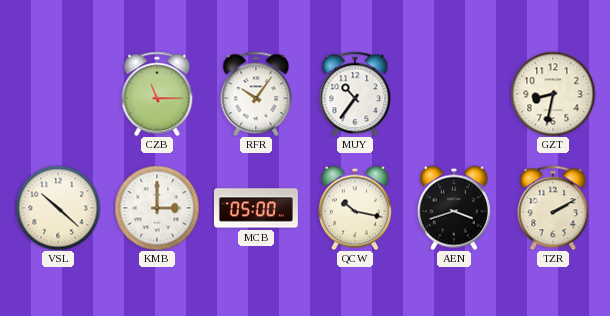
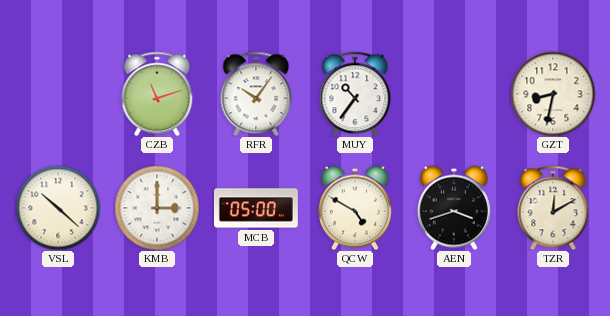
CZB: 11:15 -> 11:12
QCW: 10:17 -> 4:50
TZR: 2:10 -> 12:10
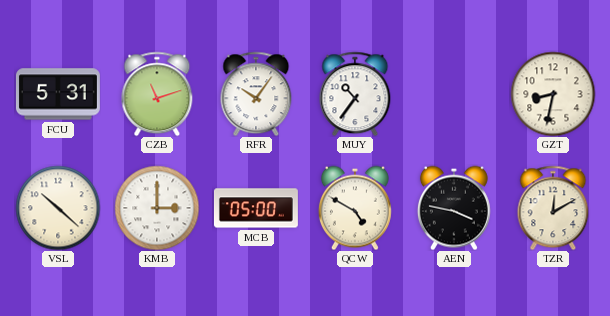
FCU: none -> 5:31
AEN: 3:42 -> 3:47
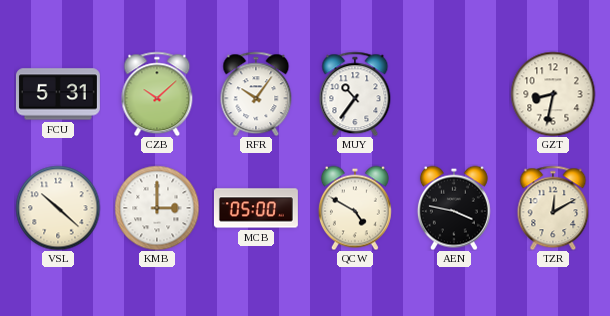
CZB: 11:12 -> 10:08
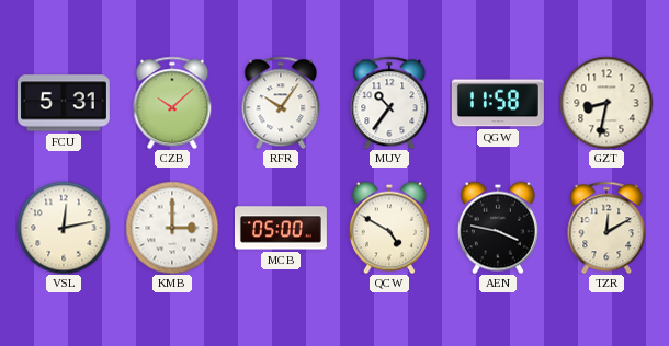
QGW: none -> 11:58
VSL: 10:22 -> 12:13
